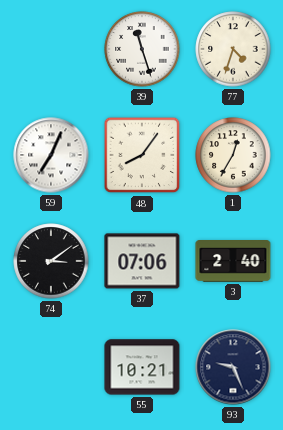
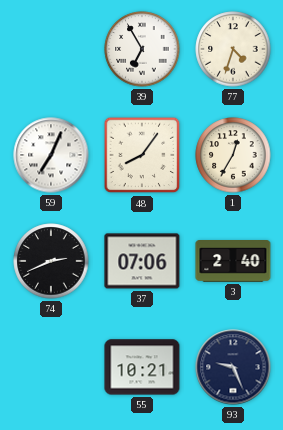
39: 11:27 -> 6:55
74: 3:09 -> 2:41
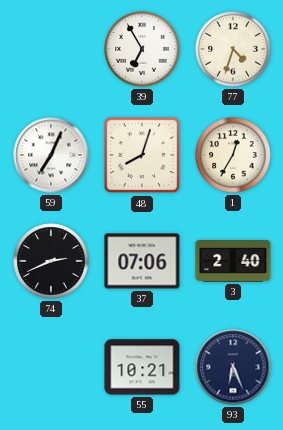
48: 8:06 -> 8:03
93: 9:26 -> 6:26
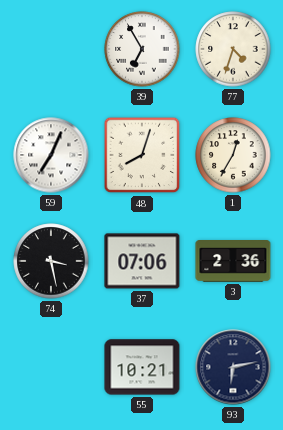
74: 2:41 -> 3:28
3: 2:40 -> 2:36
93: 6:26 -> 6:13
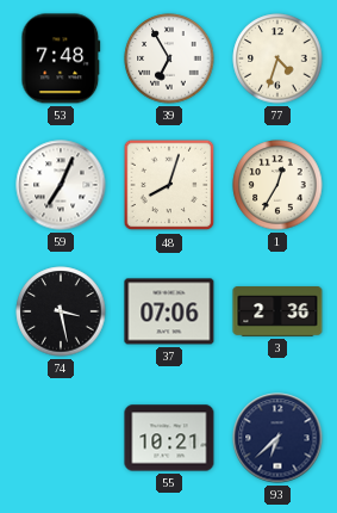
53: none -> 7:48
93: 6:13 -> 6:38
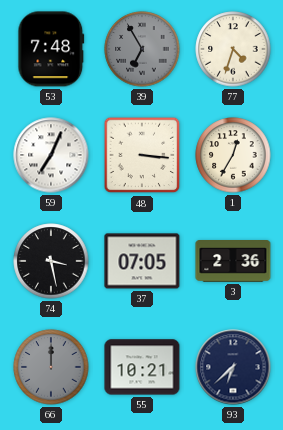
39 dial: white -> grey
48: 8:03 -> 3:16
37: 07:06 -> 07:05
66: none -> 12:00
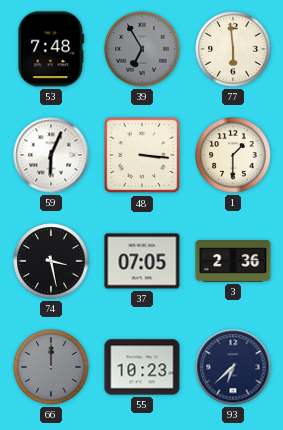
77: 4:33 -> 5:59
59: 7:04 -> 6:04
1: 12:35 -> 1:30
55: 10:21 -> 10:23
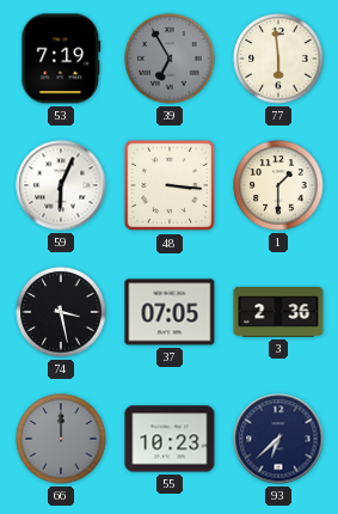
53: 7:48 -> 7:19
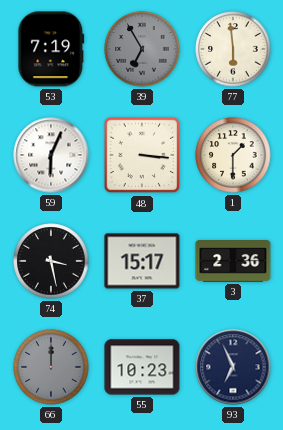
37: 07:05 -> 15:17
93: 6:38 -> 6:56
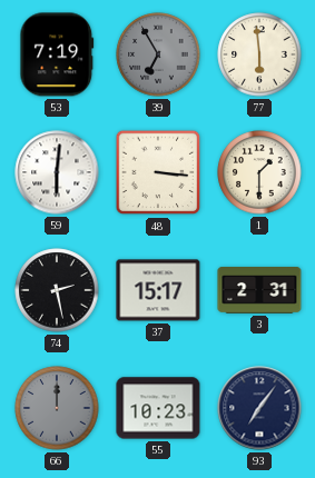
59: 6:04 -> 6:01
74: 3:28 -> 2:28
3: 2:36 -> 2:31
93: 6:56 -> 7:06
